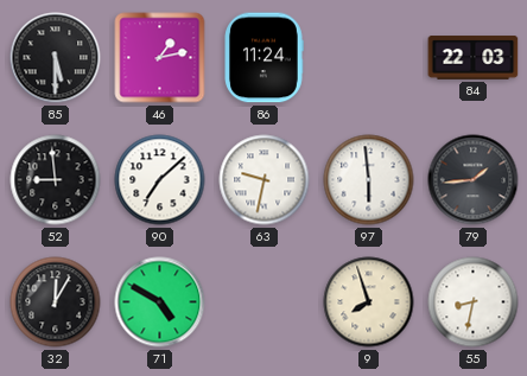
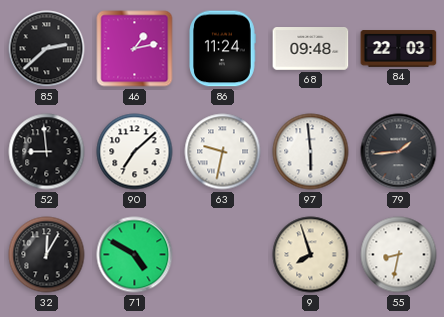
85: 5:30 -> 2:38
68: none -> 09:48
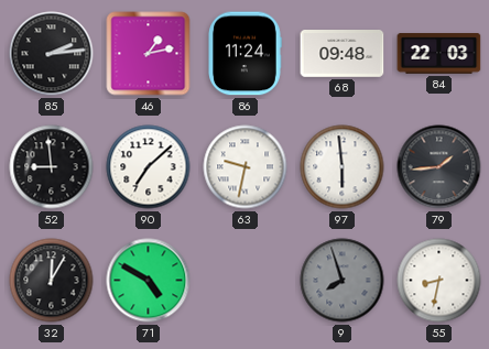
85: 2:38 -> 2:14
9 dial: cream -> grey
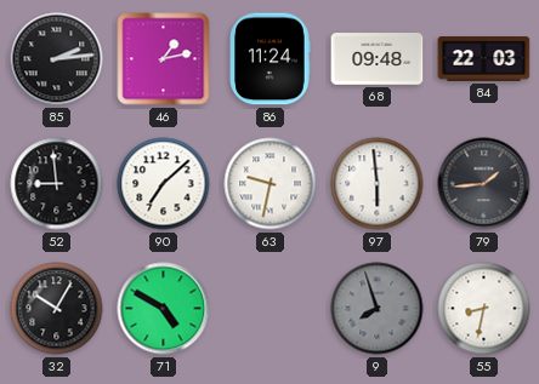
32: 12:05 -> 10:05
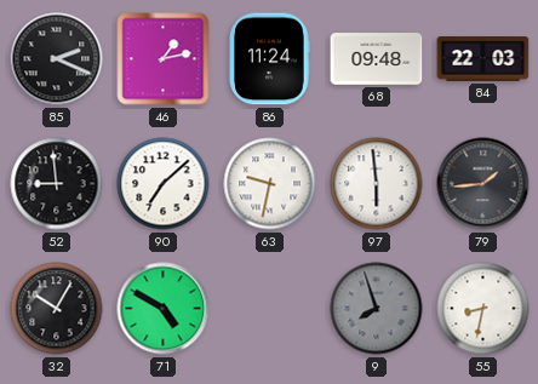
85: 2:14 -> 2:19
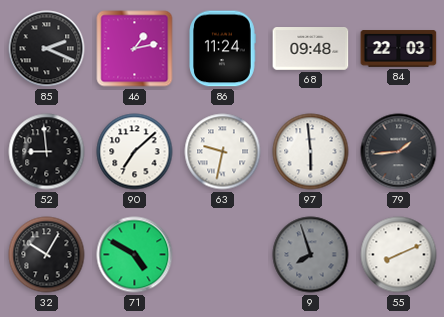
55: 8:32 -> 8:11
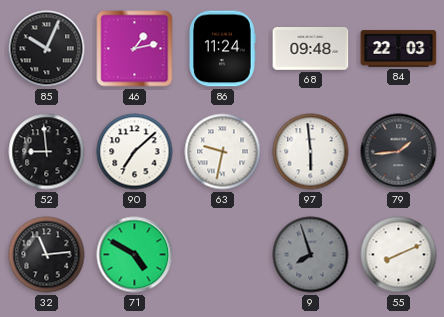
85: 2:19 -> 10:04
32: 10:05 -> 11:14
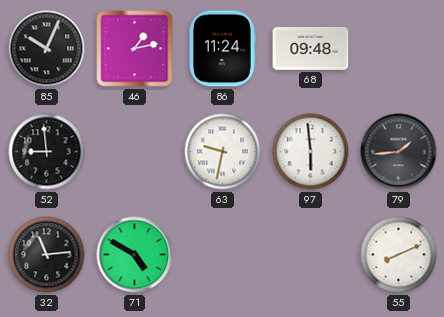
84: 22:03 -> none
90: 7:08 -> none
9: 7:57 -> none
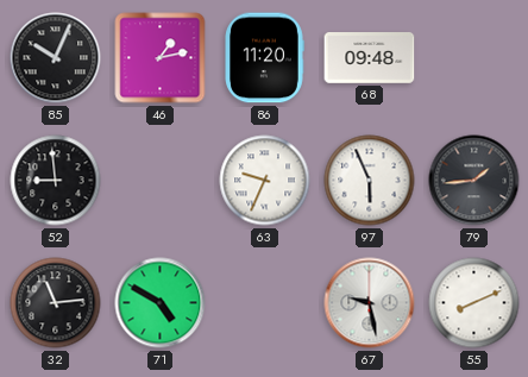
86: 11:24 -> 11:20
63: 9:32 -> 9:34
97: 5:59 -> 5:56
67: none -> 9:28
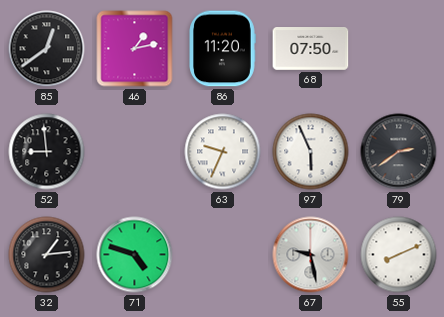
85: 10:04 -> 12:39
68: 09:48 -> 07:50
79: 1:44 -> 2:39
32: 11:14 -> 1:14
71: 4:50 -> 4:48
